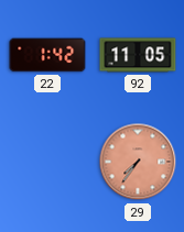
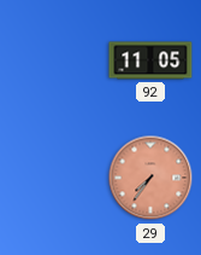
22: 1:42 -> none
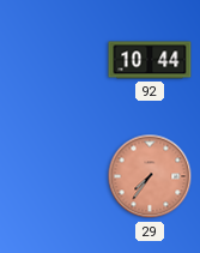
92: 11:05 -> 10:44
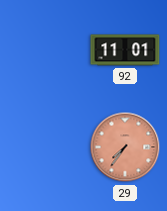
92: 10:44 -> 11:01
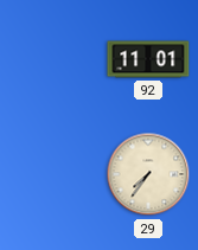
29 dial: salmon -> cream
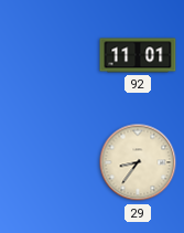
29: 7:36 -> 8:36
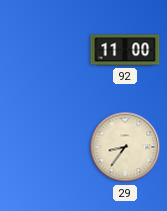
92: 11:01 -> 11:00
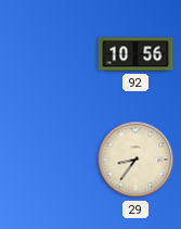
92: 11:00 -> 10:56
